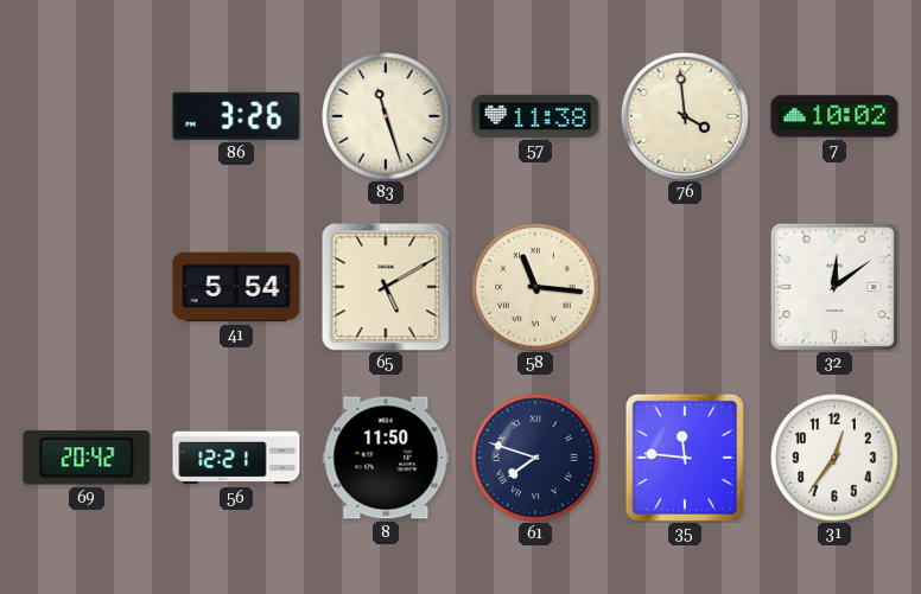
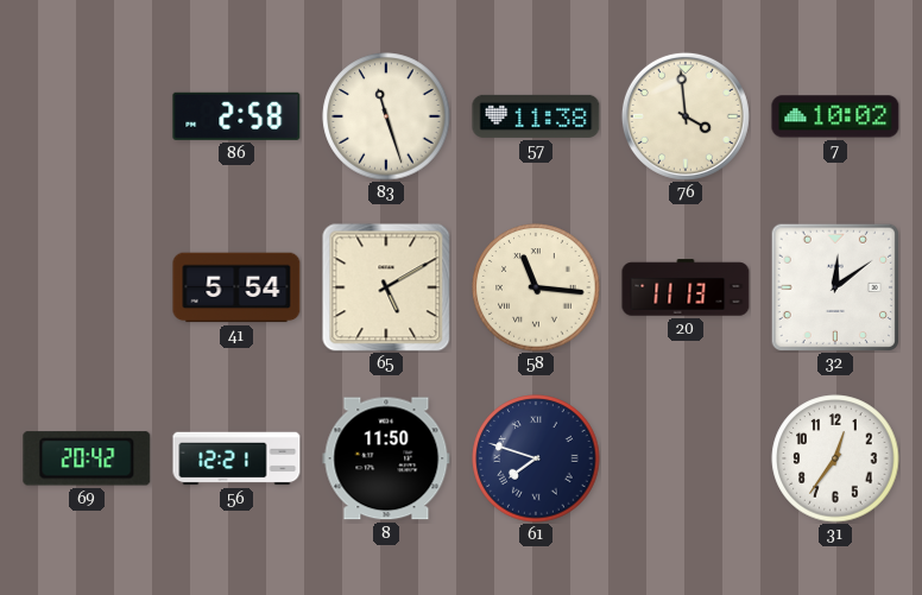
86: 3:26 -> 2:58
20: none -> 11:13
35: 11:46 -> none
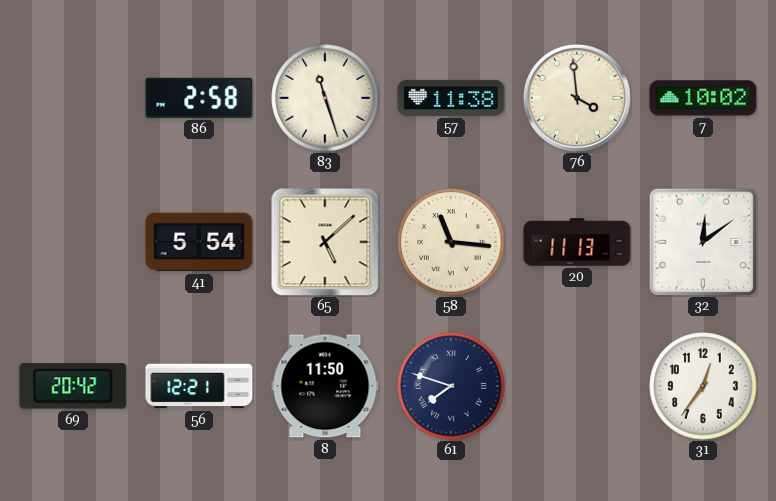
65: 5:10 -> 5:08
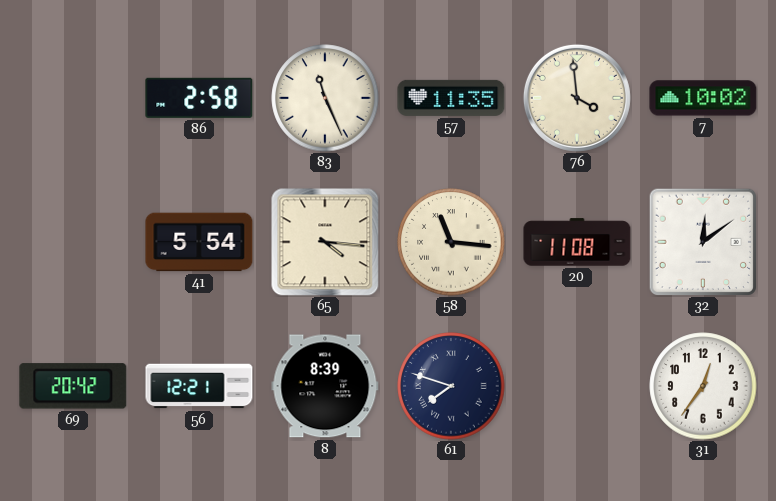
83: 11:27 -> 11:26
57: 11:38 -> 11:35
65: 5:08 -> 4:16
20: 11:13 -> 11:08
8: 11:50 -> 8:39
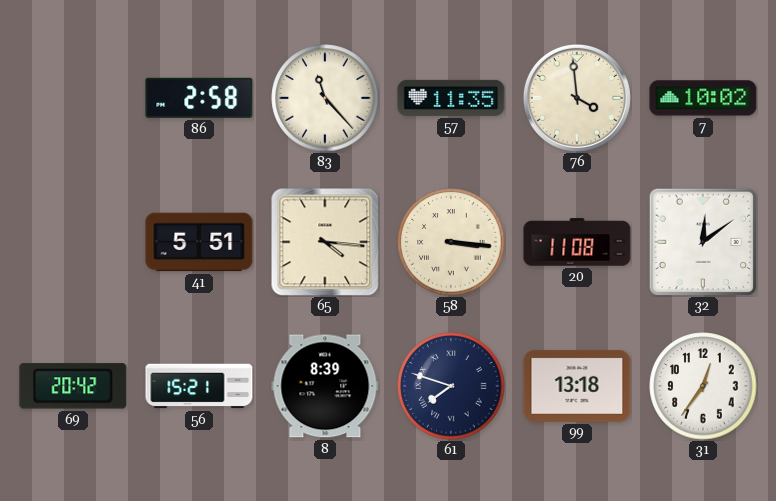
83: 11:26 -> 11:23
41: 5:54 -> 5:51
58: 11:16 -> 3:16
56: 12:21 -> 15:21
99: none -> 13:18
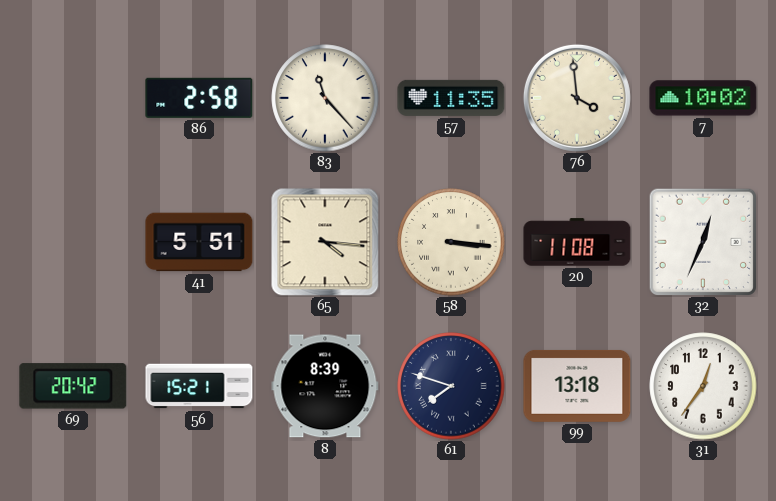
32: 12:09 -> 12:34
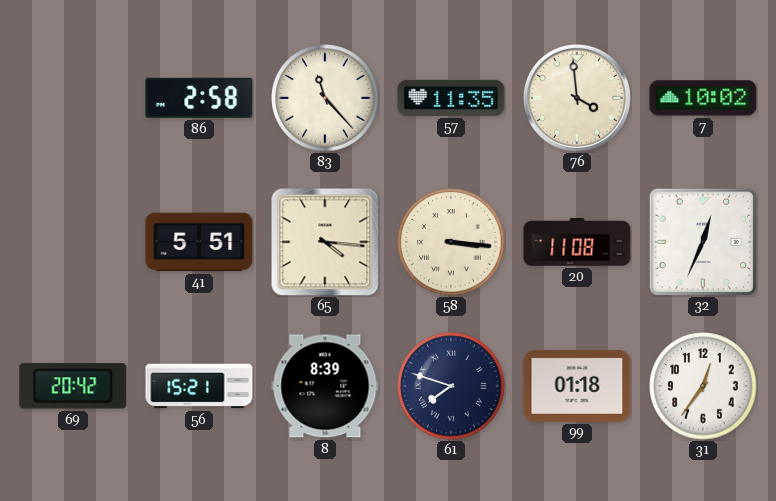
99: 13:18 -> 01:18
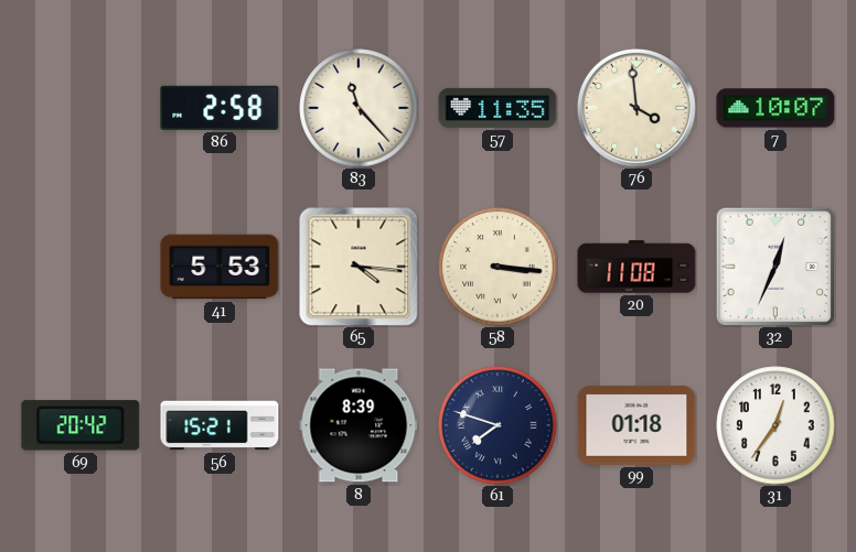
7: 10:02 -> 10:07
41: 5:51 -> 5:53
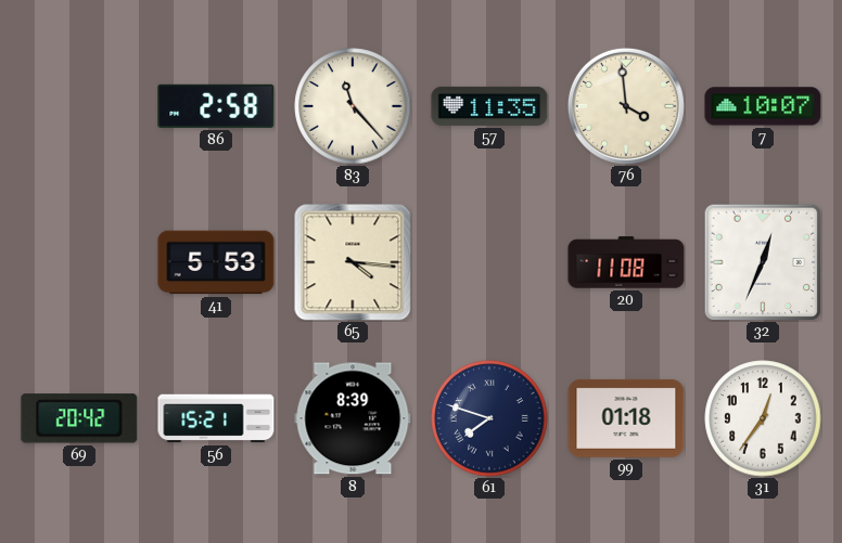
58: 3:16 -> none
